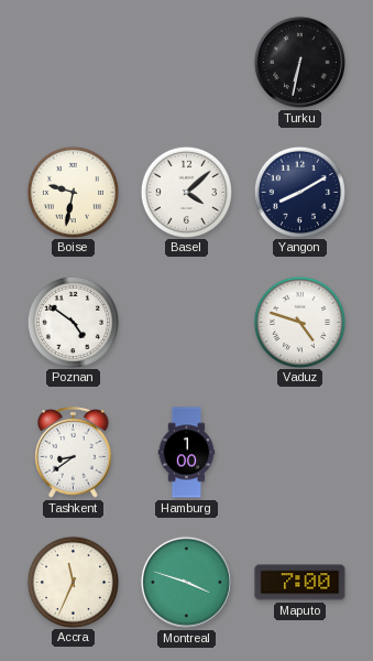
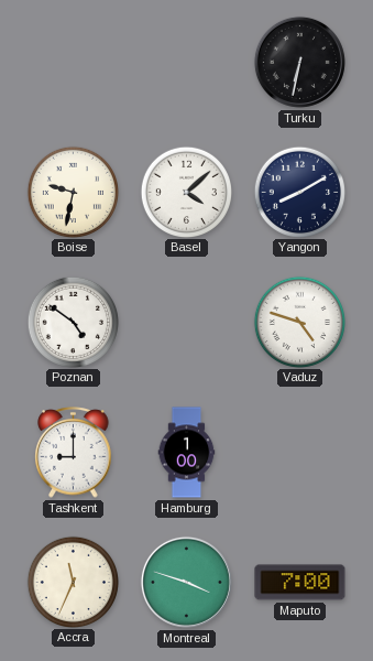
Tashkent: 8:39 -> 9:00
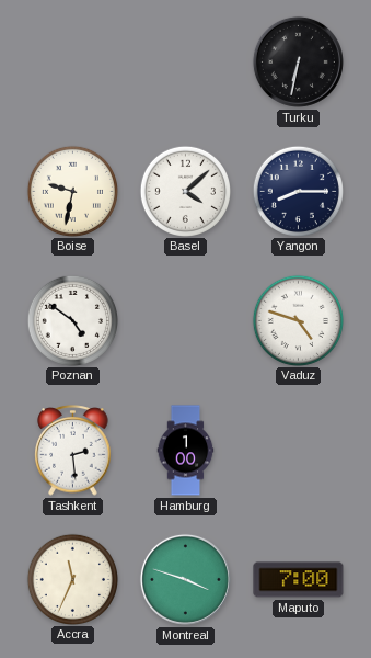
Yangon: 8:10 -> 8:15
Tashkent: 9:00 -> 2:29
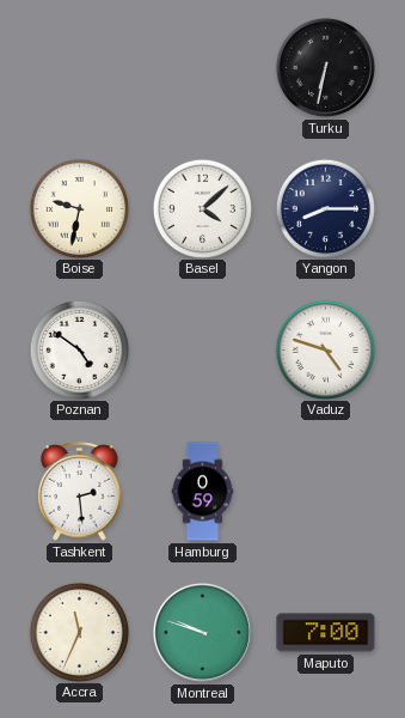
Hamburg: 1:00 -> 0:59
Montreal: 3:48 -> 9:48
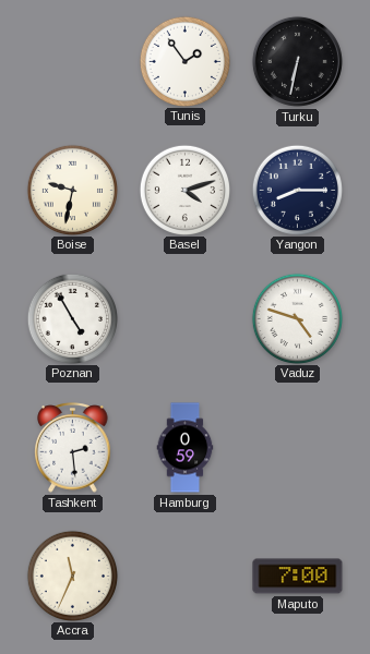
Tunis: none -> 1:54
Basel: 4:08 -> 4:12
Poznan: 4:51 -> 4:55
Montreal: 9:48 -> none
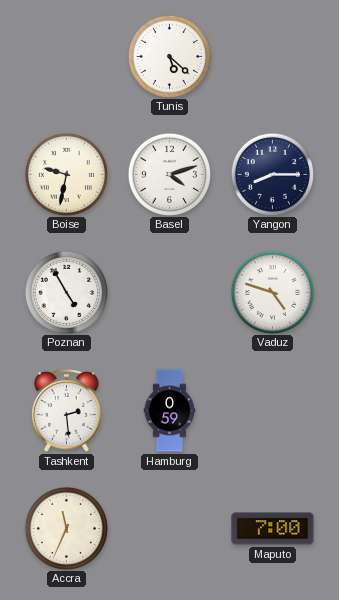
Tunis: 1:54 -> 5:22
Turku: 6:32 -> none
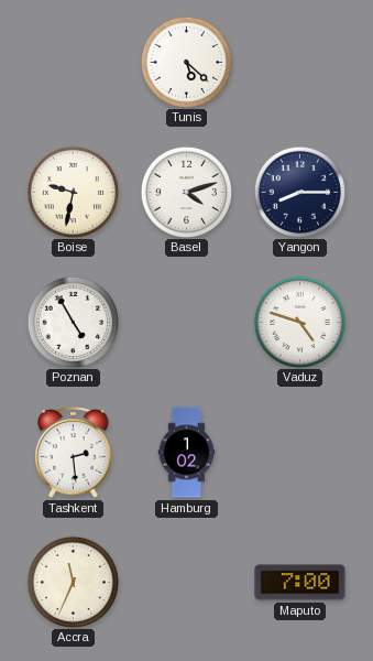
Hamburg: 0:59 -> 1:02
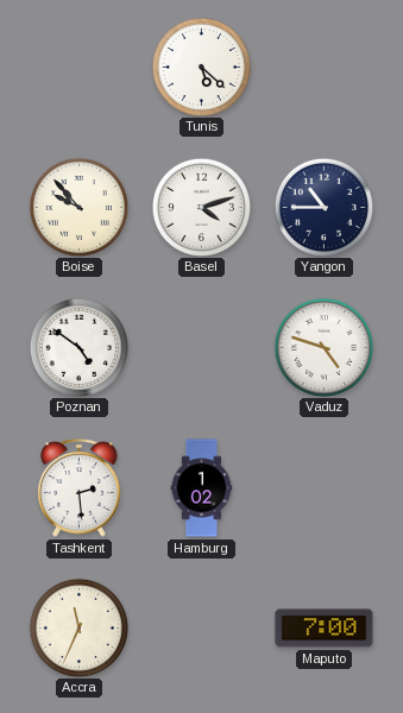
Boise: 9:32 -> 9:53
Yangon: 8:15 -> 10:45
Poznan: 4:55 -> 4:51
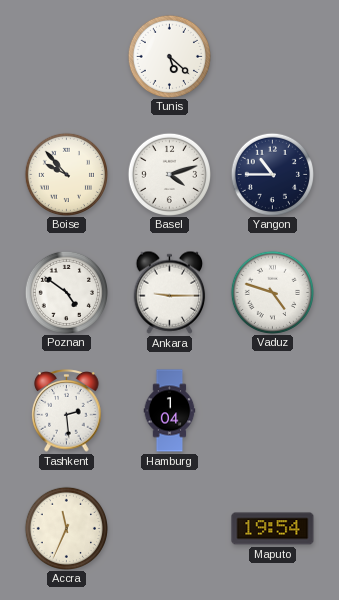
Ankara: none -> 9:15
Hamburg: 1:02 -> 1:04
Maputo: 7:00 -> 19:54
